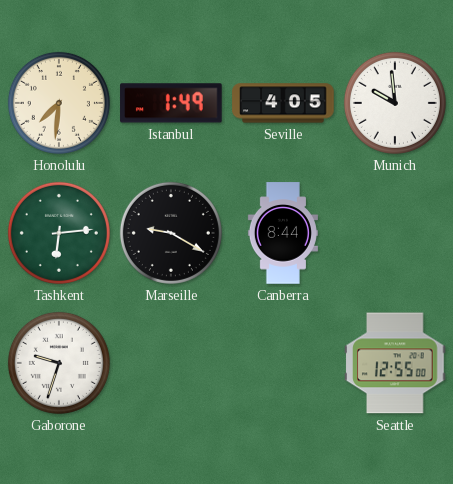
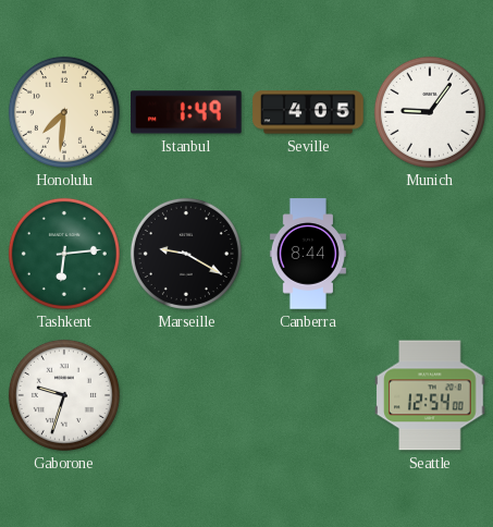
Munich: 9:59 -> 9:06
Seattle: 12:55 -> 12:54
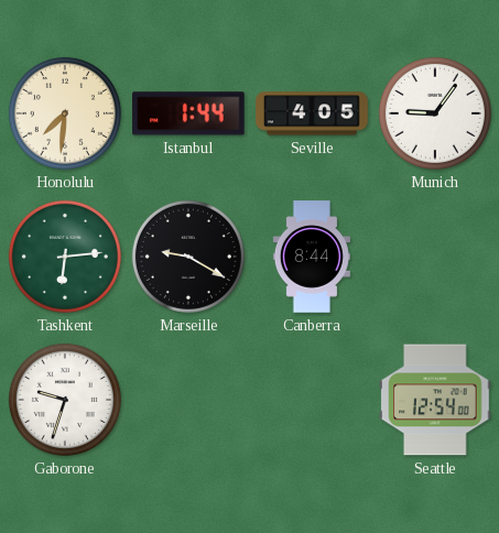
Istanbul: 1:49 -> 1:44
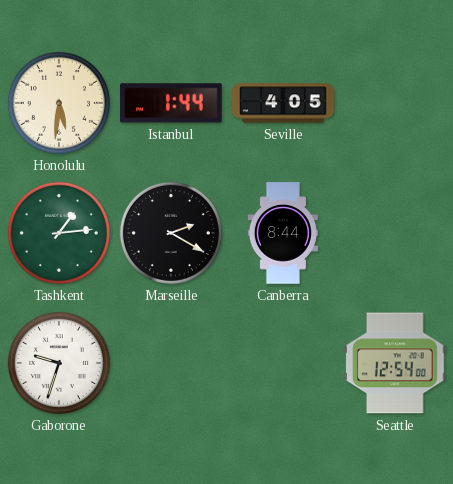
Honolulu: 7:31 -> 5:31
Munich: 9:06 -> none
Tashkent: 6:14 -> 1:14
Marseille: 9:20 -> 2:20
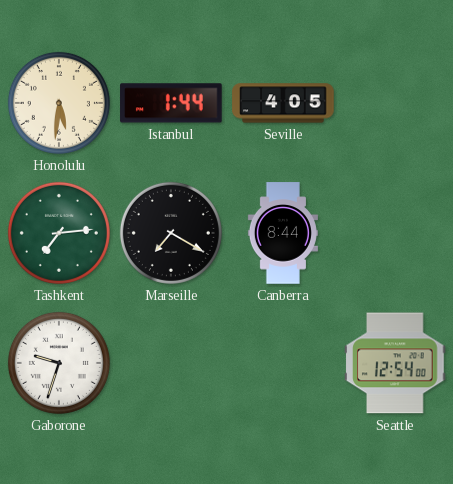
Tashkent: 1:14 -> 7:14
Marseille: 2:20 -> 7:20
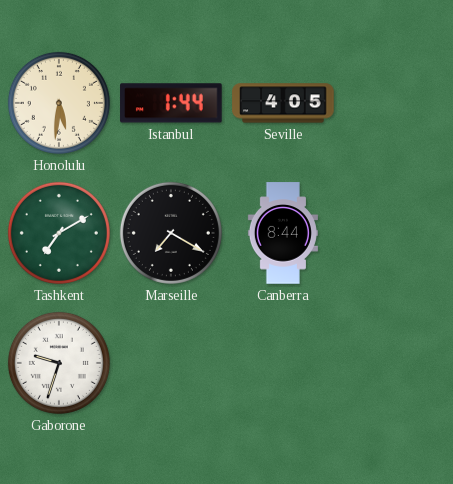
Tashkent: 7:14 -> 7:10
Seattle: 12:54 -> none
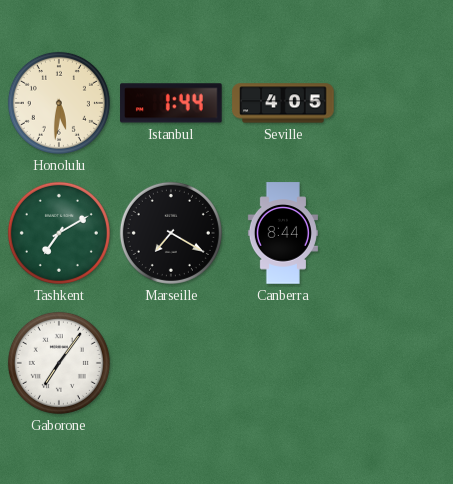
Gaborone: 9:33 -> 7:06
